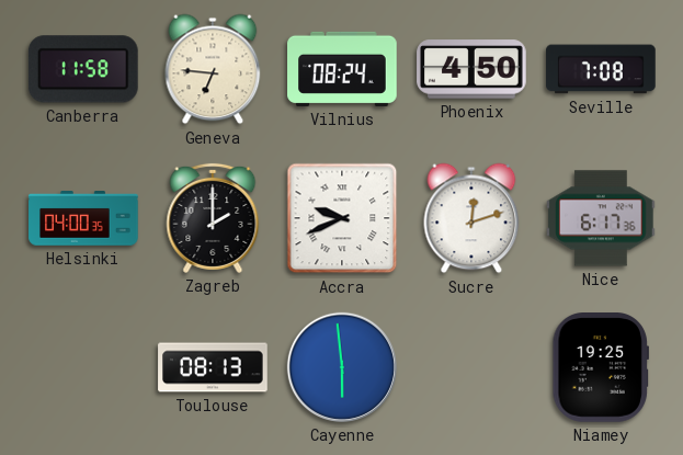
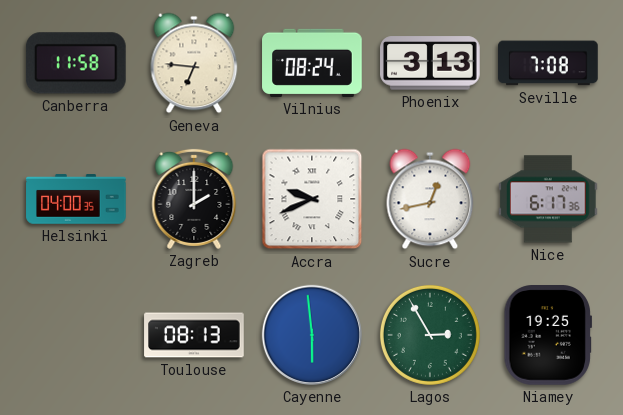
Phoenix: 4:50 -> 3:13
Sucre: 12:12 -> 12:43
Lagos: none -> 2:55
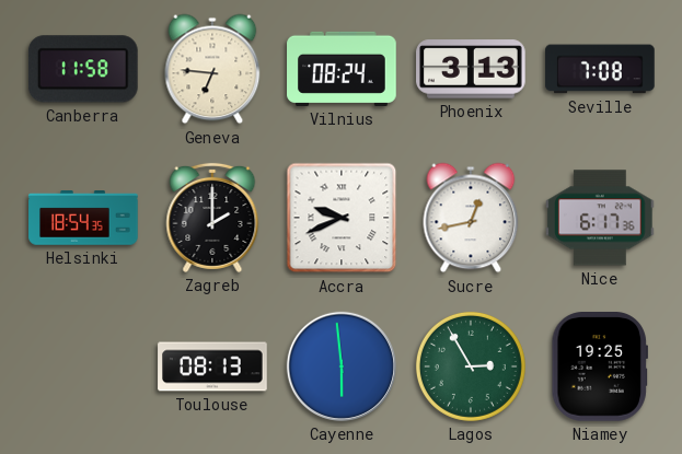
Helsinki: 04:00 -> 18:54
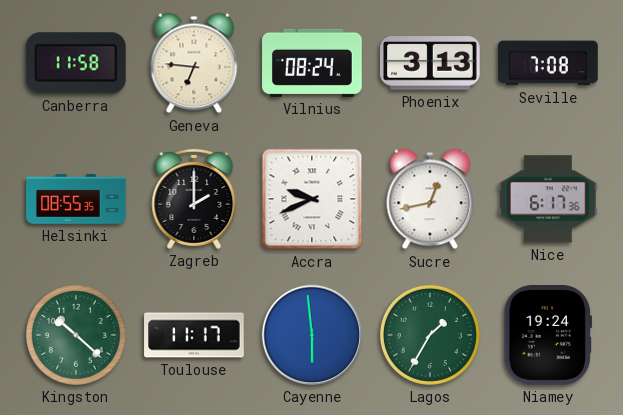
Helsinki: 18:54 -> 08:55
Kingston: none -> 10:22
Toulouse: 08:13 -> 11:17
Lagos: 2:55 -> 1:35
Niamey: 19:25 -> 19:24
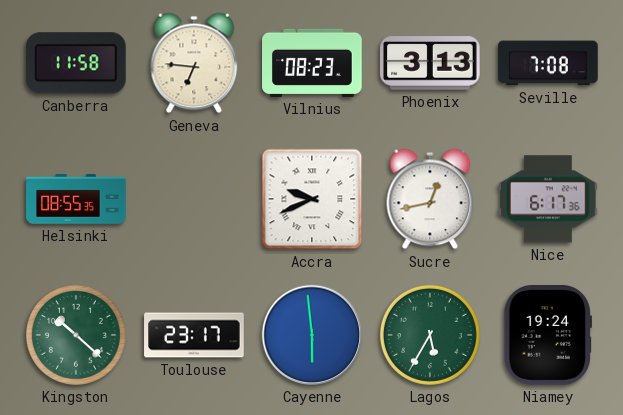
Vilnius: 08:24 -> 08:23
Zagreb: 2:00 -> none
Toulouse: 11:17 -> 23:17
Lagos: 1:35 -> 5:35
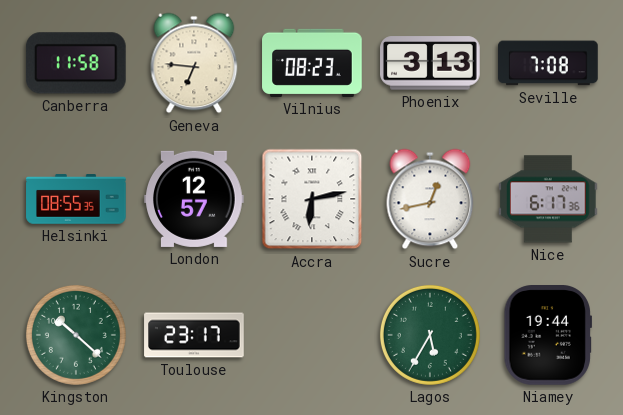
London: none -> 12:57
Accra: 9:41 -> 6:13
Cayenne: 5:59 -> none
Niamey: 19:24 -> 19:44
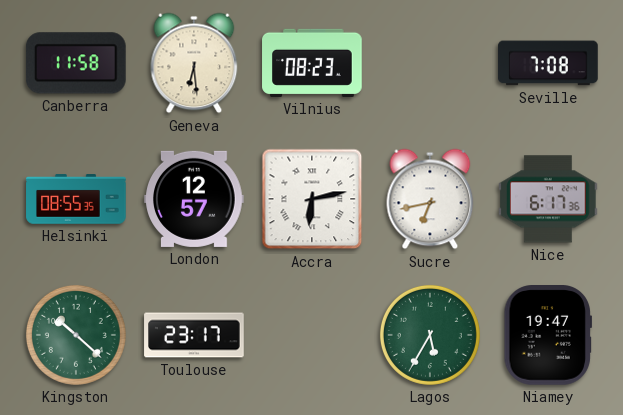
Geneva: 6:46 -> 6:29
Phoenix: 3:13 -> none
Sucre: 12:43 -> 6:43
Niamey: 19:44 -> 19:47
